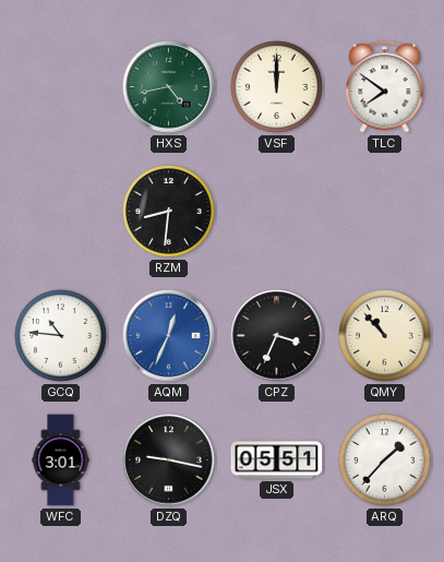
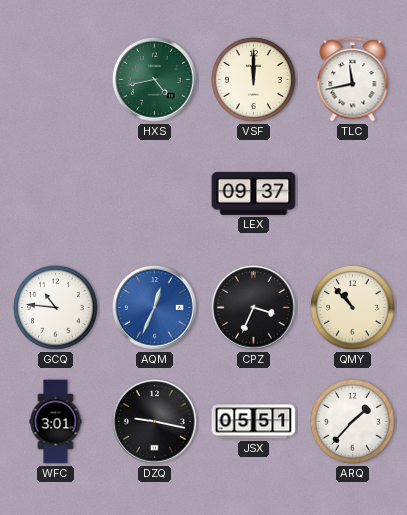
TLC: 7:51 -> 11:43
RZM: 8:31 -> none
LEX: none -> 09:37
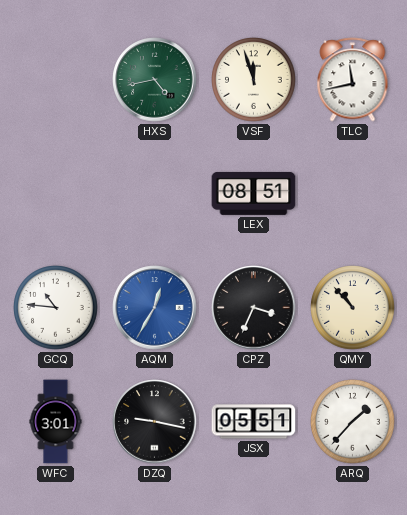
VSF: 12:00 -> 11:57
LEX: 09:37 -> 08:51
AQM: 12:34 -> 12:35
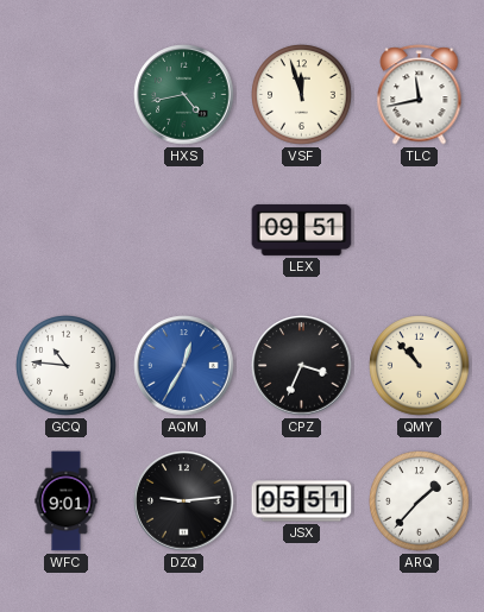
LEX: 08:51 -> 09:51
WFC: 3:01 -> 9:01
DZQ: 9:17 -> 9:14
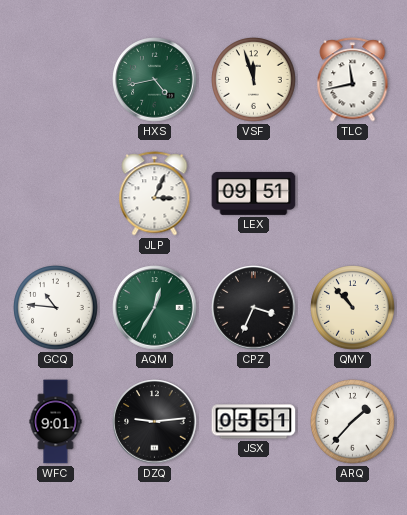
JLP: none -> 3:04
AQM dial: blue -> green
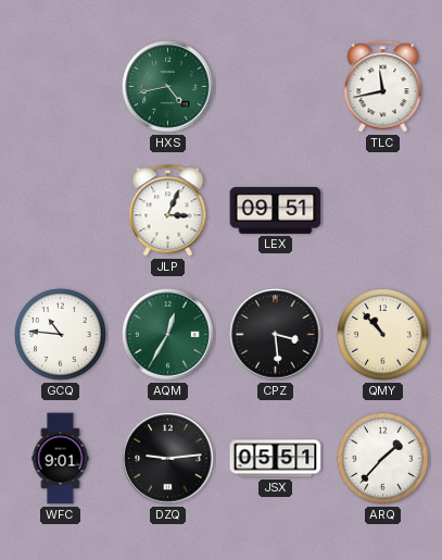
VSF: 11:57 -> none
CPZ: 3:34 -> 3:29
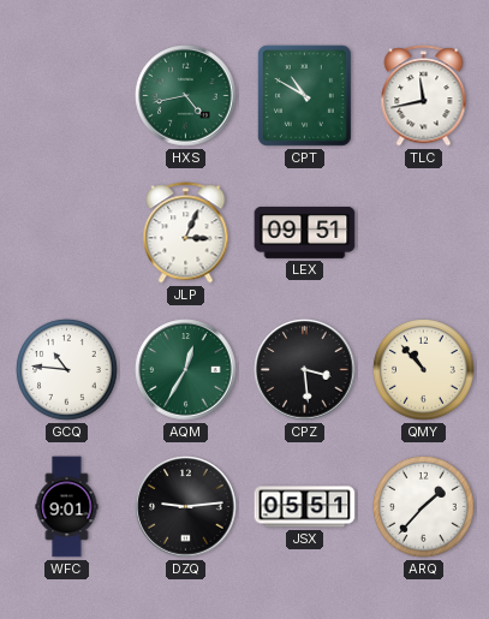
CPT: none -> 10:50
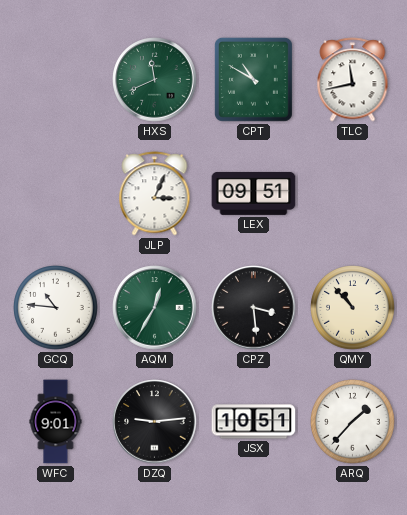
HXS: 4:43 -> 11:41
JSX: 05:51 -> 10:51
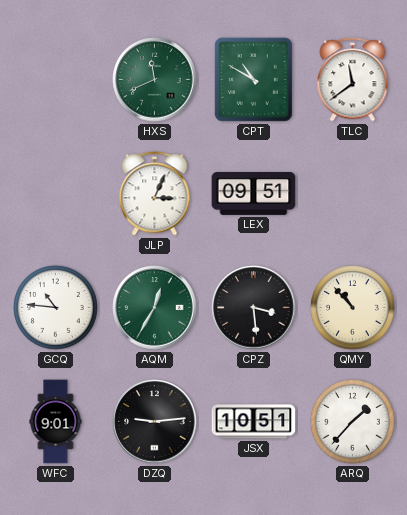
TLC: 11:43 -> 11:39
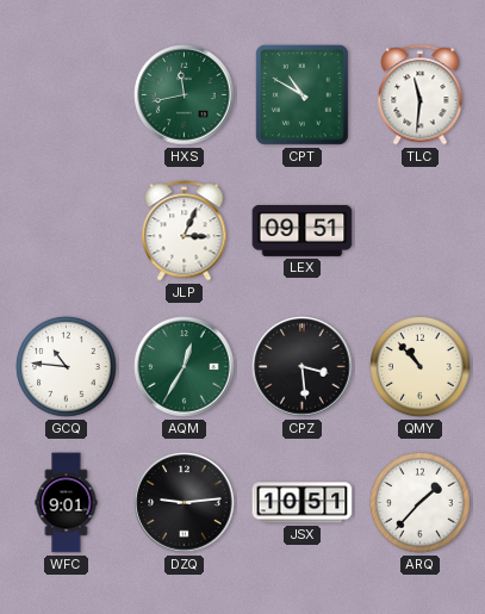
HXS: 11:41 -> 11:43
TLC: 11:39 -> 11:31
